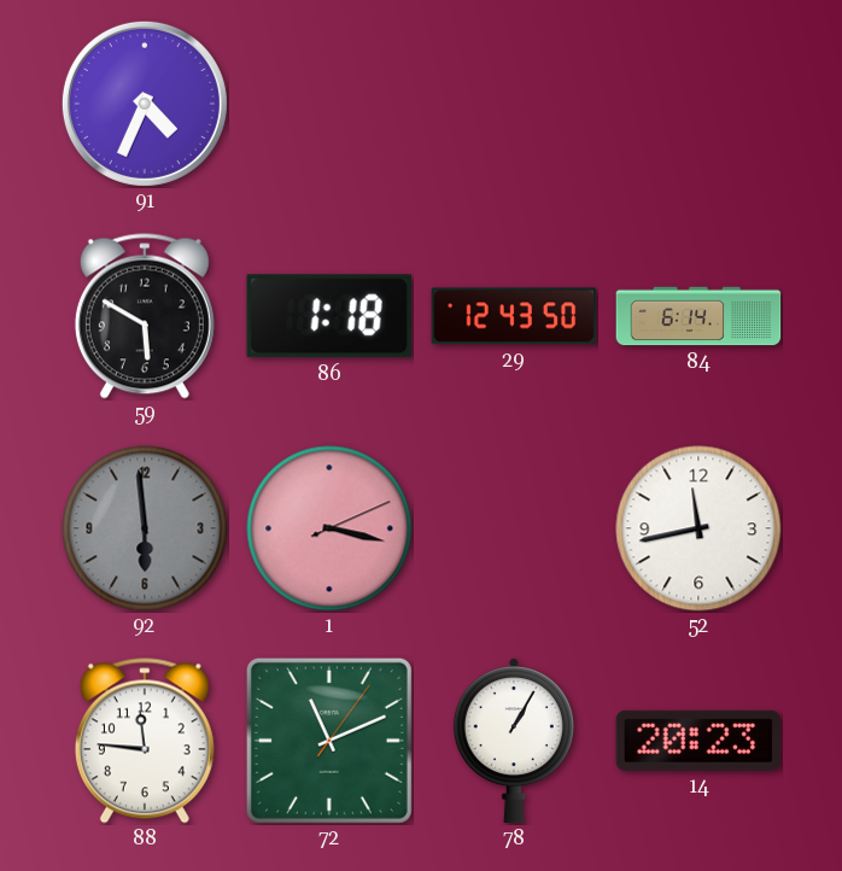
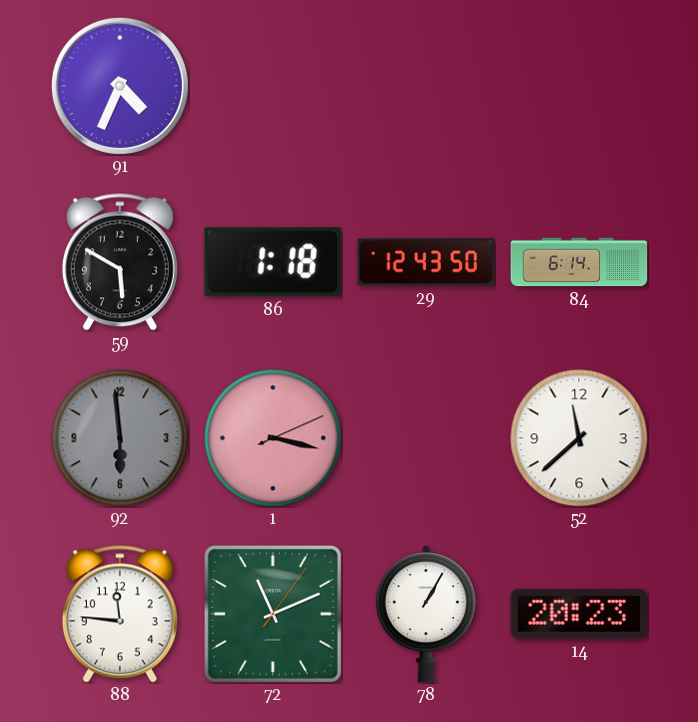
52: 11:43 -> 11:38
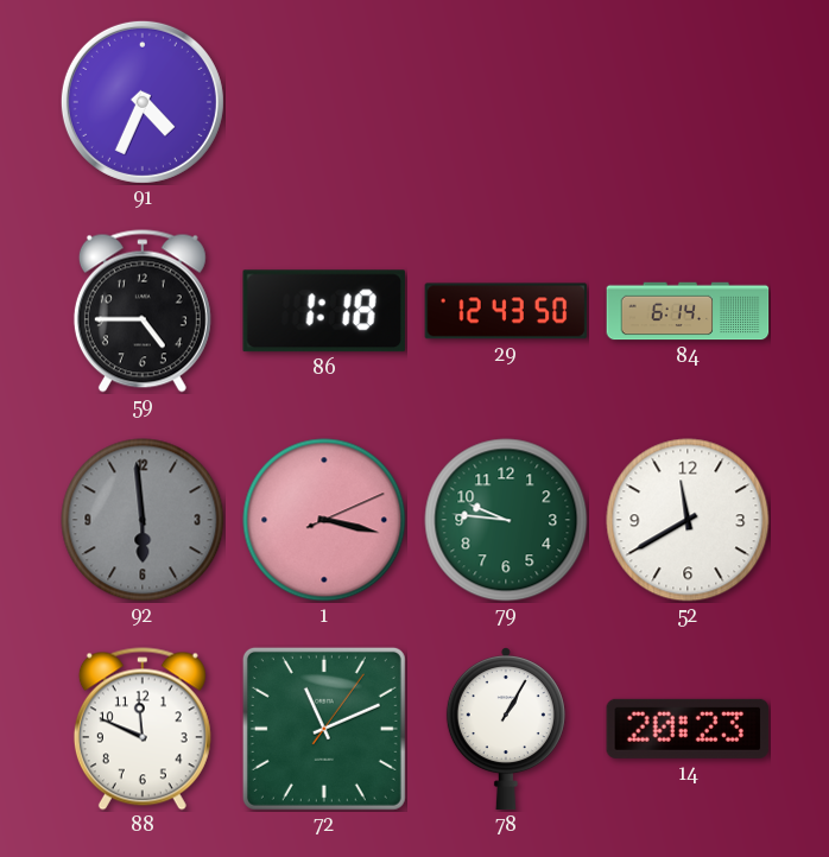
59: 5:50 -> 4:45
79: none -> 9:46
52: 11:38 -> 11:40
88: 11:46 -> 11:49
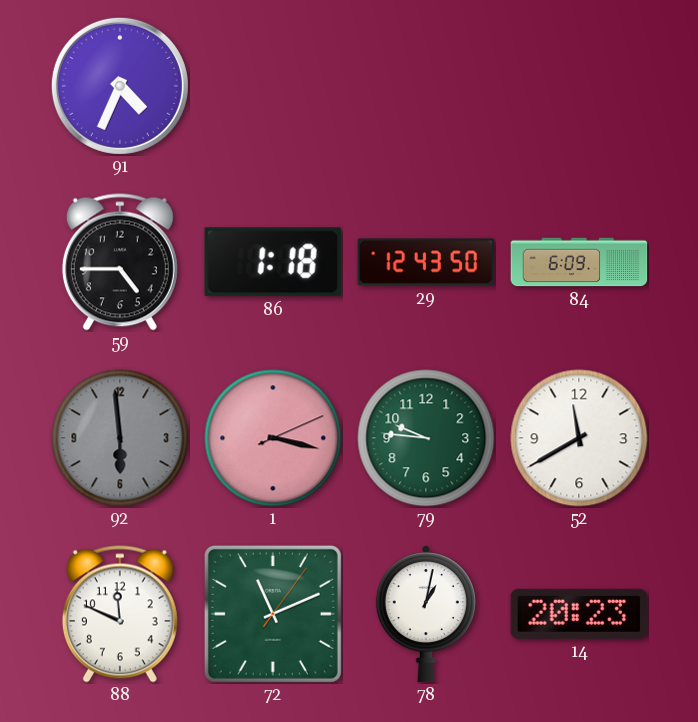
84: 6:14 -> 6:09
78: 1:05 -> 1:02
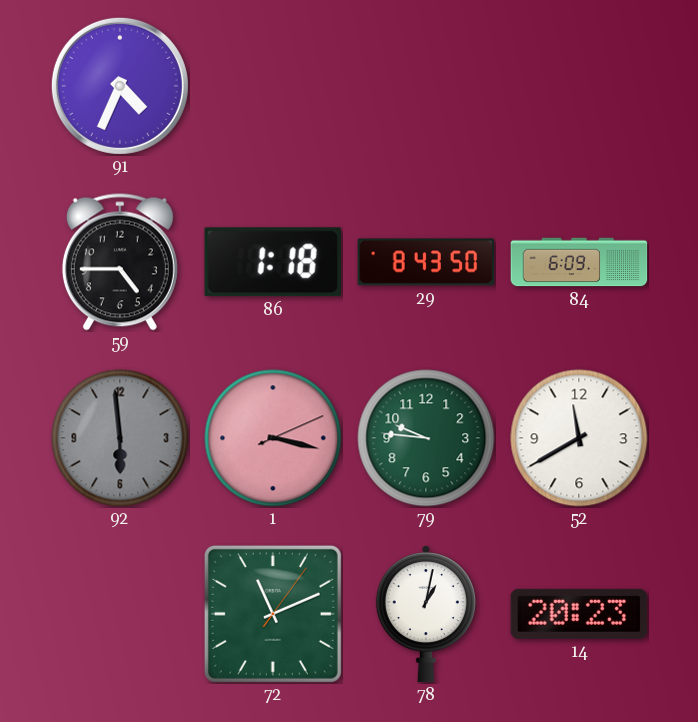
29: 12:43 -> 8:43
88: 11:49 -> none
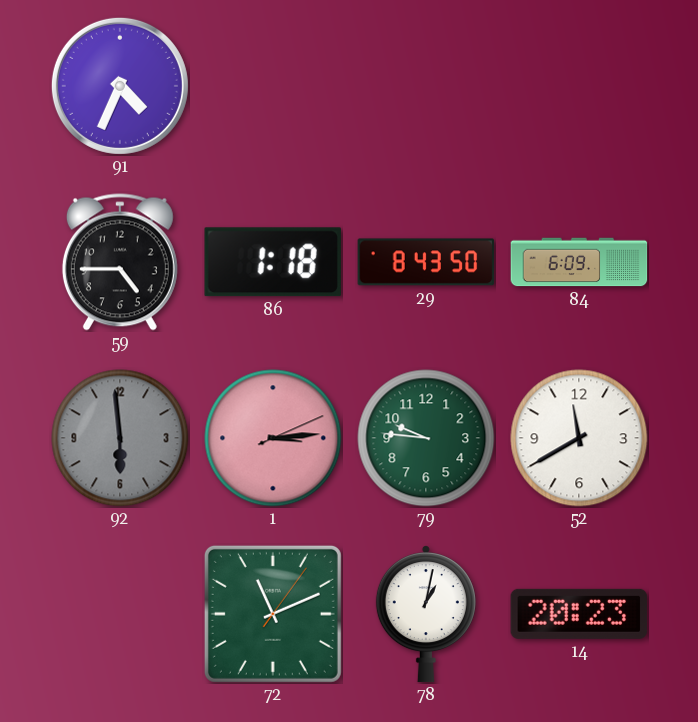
1: 3:17 -> 3:14
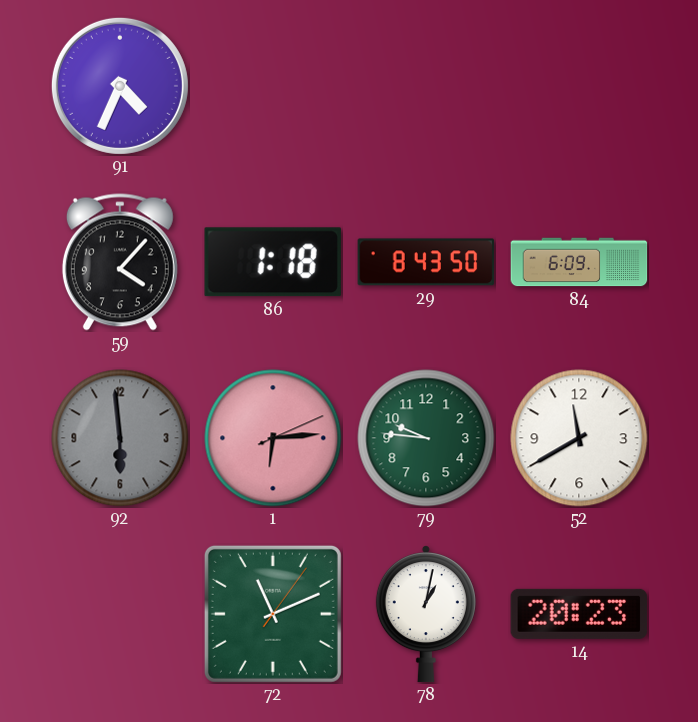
59: 4:45 -> 4:07
1: 3:14 -> 6:14
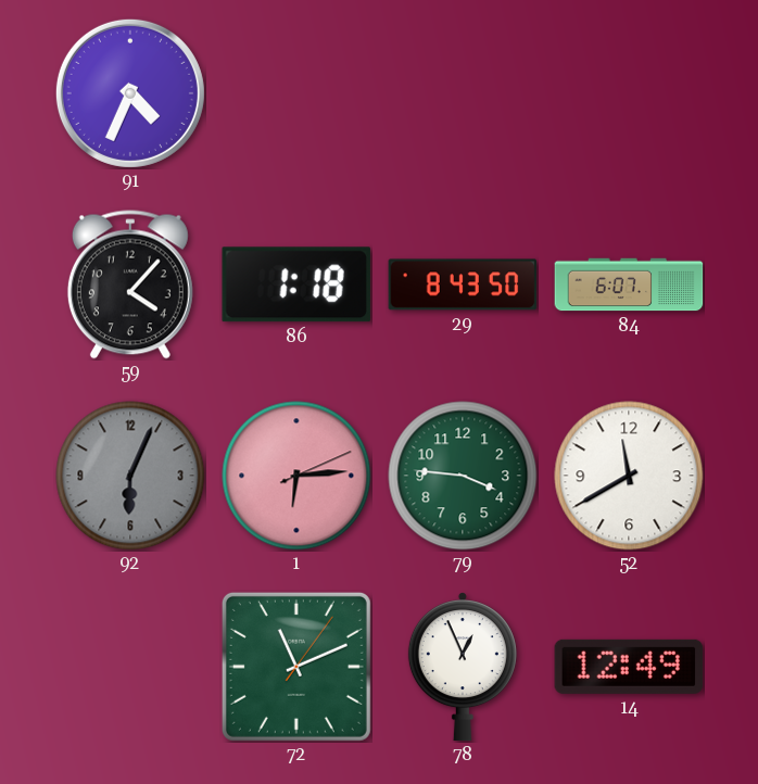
84: 6:09 -> 6:07
92: 5:59 -> 6:04
79: 9:46 -> 3:46
78: 1:02 -> 12:56
14: 20:23 -> 12:49
